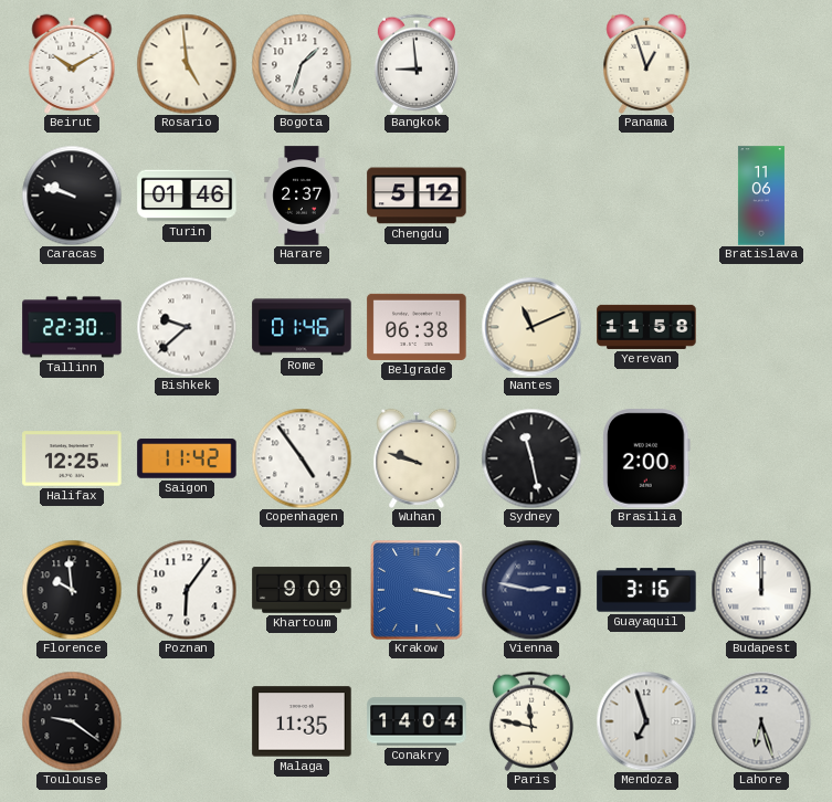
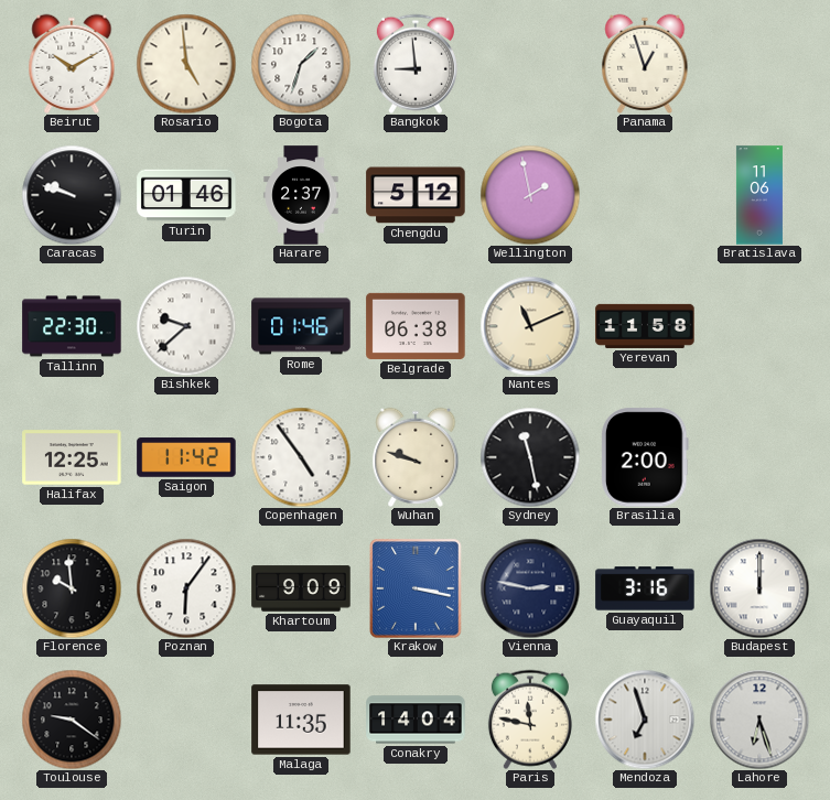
Wellington: none -> 1:58
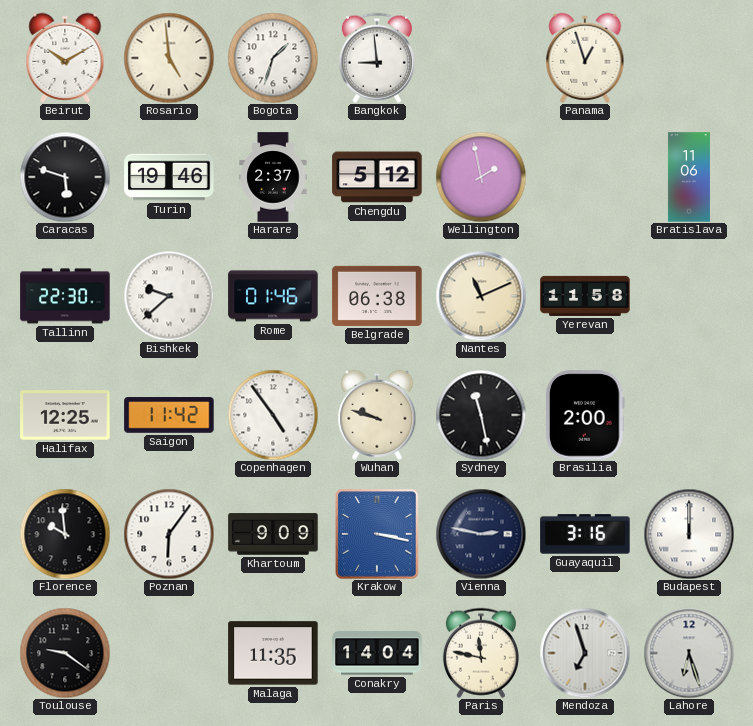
Caracas: 9:48 -> 5:48
Turin: 01:46 -> 19:46
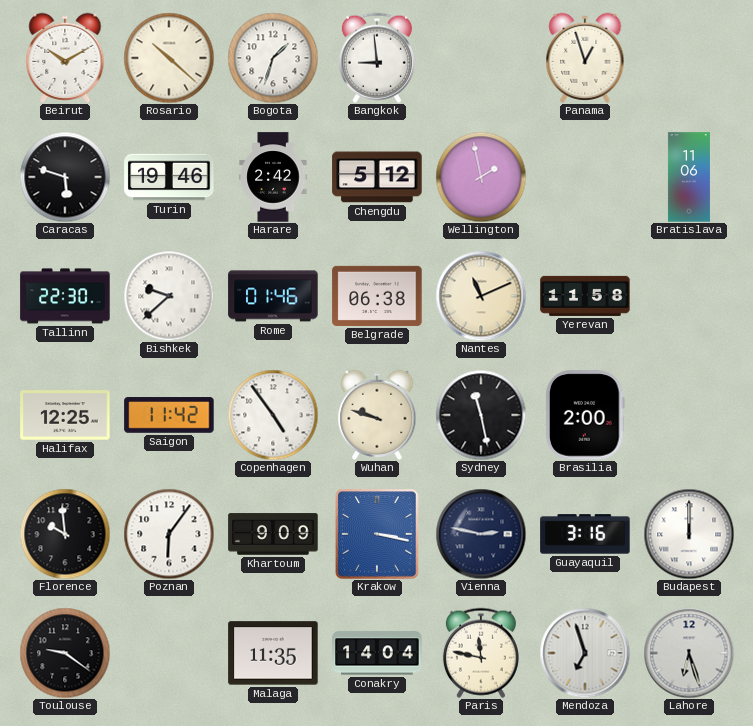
Rosario: 4:59 -> 10:22
Harare: 2:37 -> 2:42
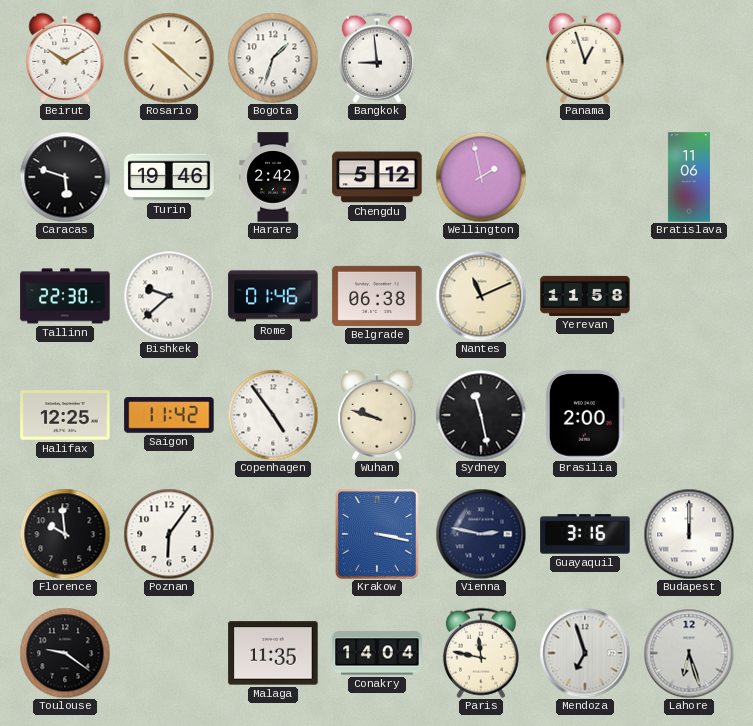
Khartoum: 9:09 -> none
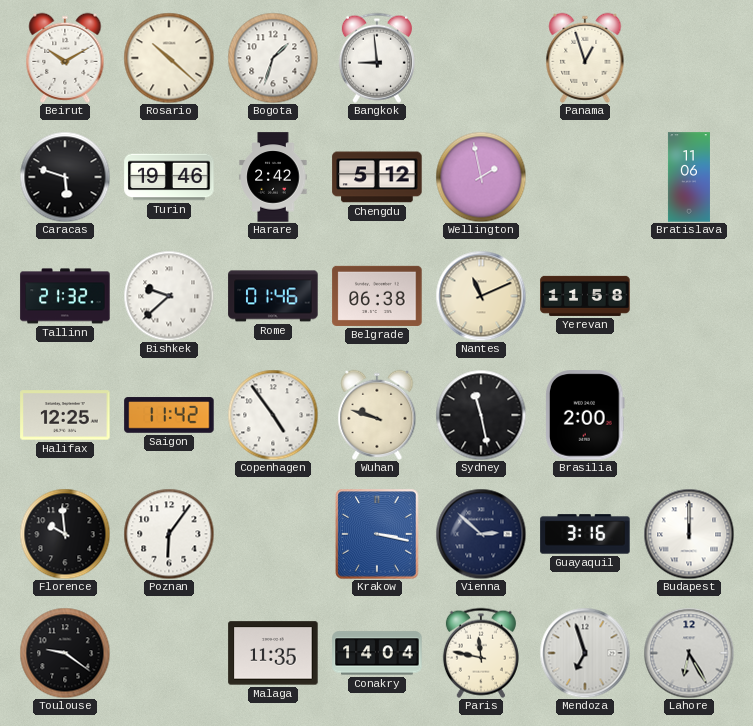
Tallinn: 22:30 -> 21:32
Vienna: 2:47 -> 2:52
Lahore: 6:27 -> 6:25
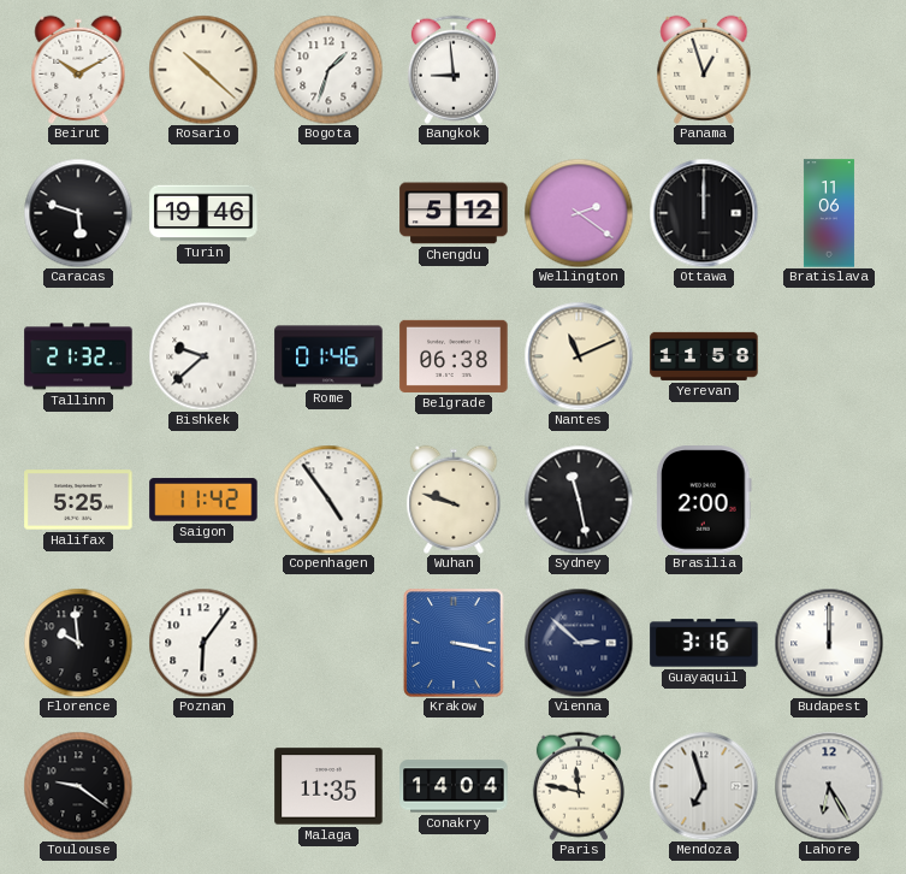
Harare: 2:42 -> none
Wellington: 1:58 -> 2:21
Ottawa: none -> 12:00
Halifax: 12:25 -> 5:25
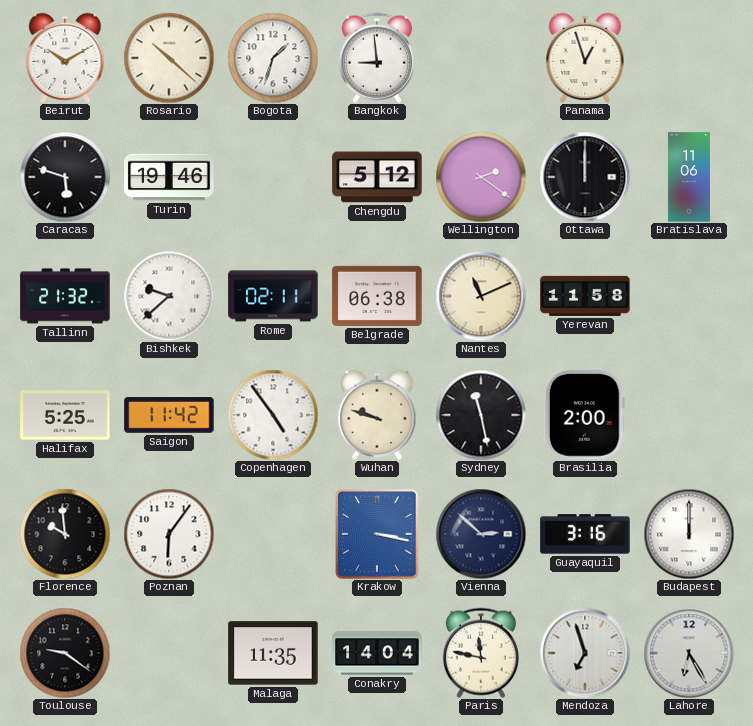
Rome: 01:46 -> 02:11
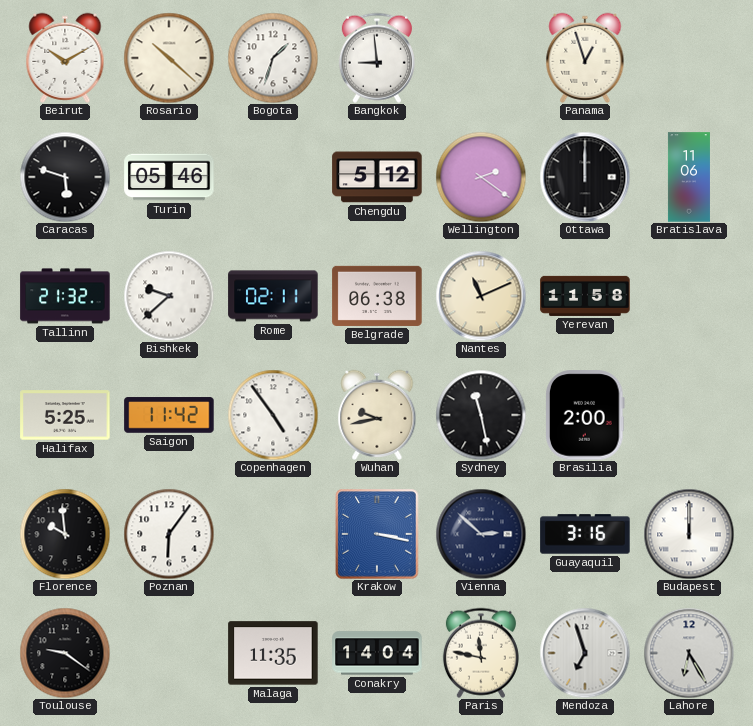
Turin: 19:46 -> 05:46
Wuhan: 9:48 -> 9:43
